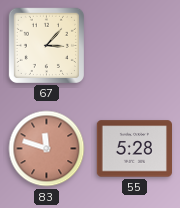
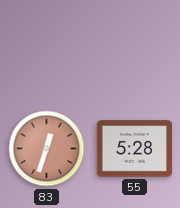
67: 3:07 -> none
83: 11:48 -> 12:33
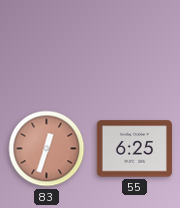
55: 5:28 -> 6:25
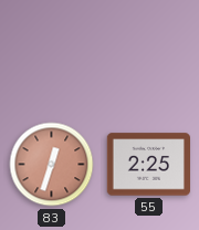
55: 6:25 -> 2:25
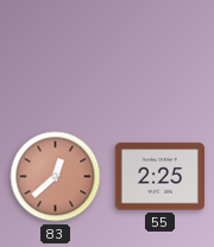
83: 12:33 -> 12:38
